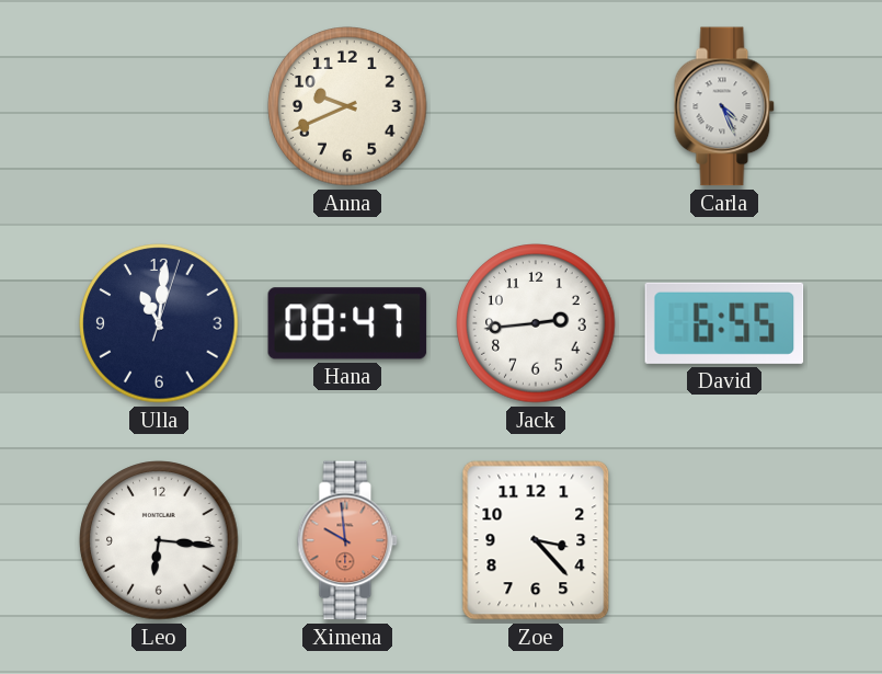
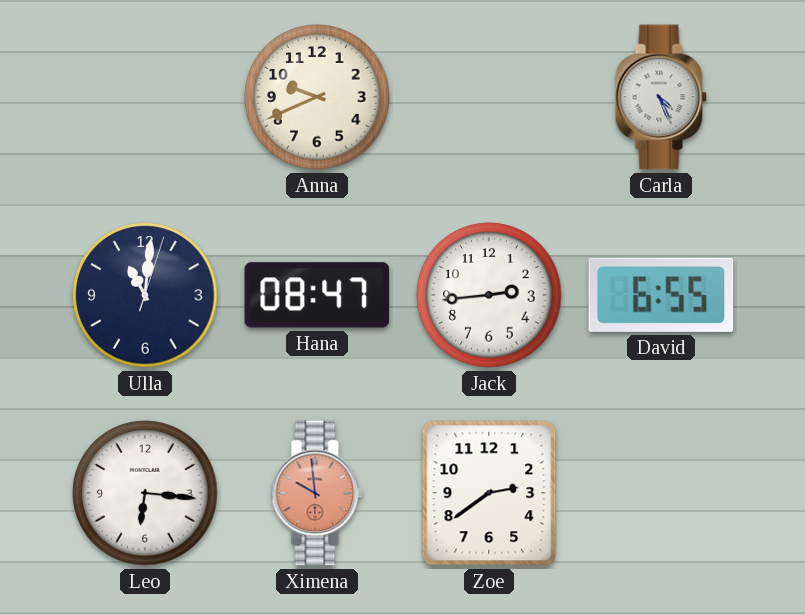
Zoe: 3:23 -> 2:39
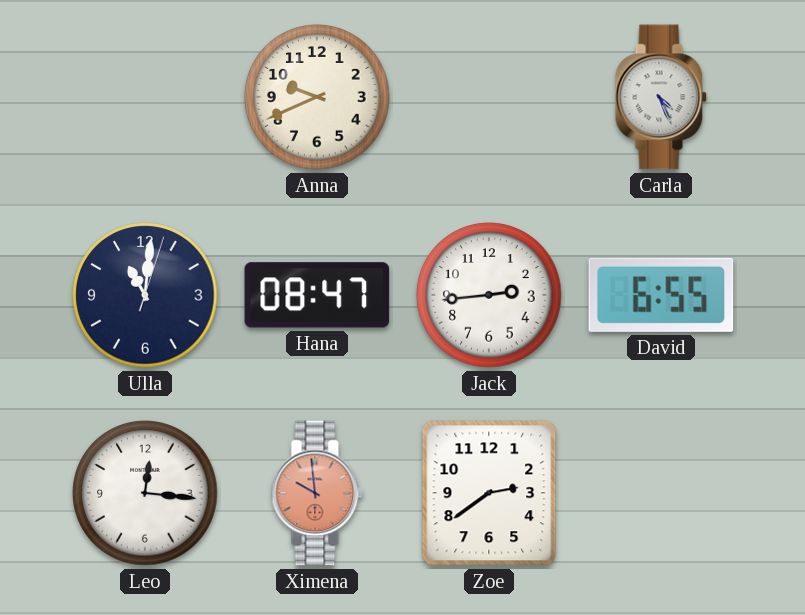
Leo: 6:16 -> 12:16
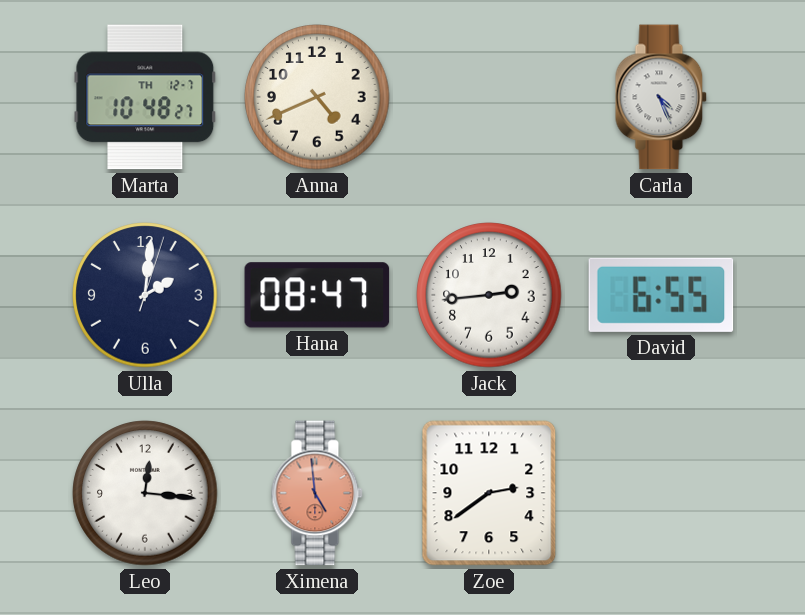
Marta: none -> 10:48
Anna: 9:41 -> 4:41
Ulla: 11:01 -> 2:01
Ximena: 9:59 -> 4:59
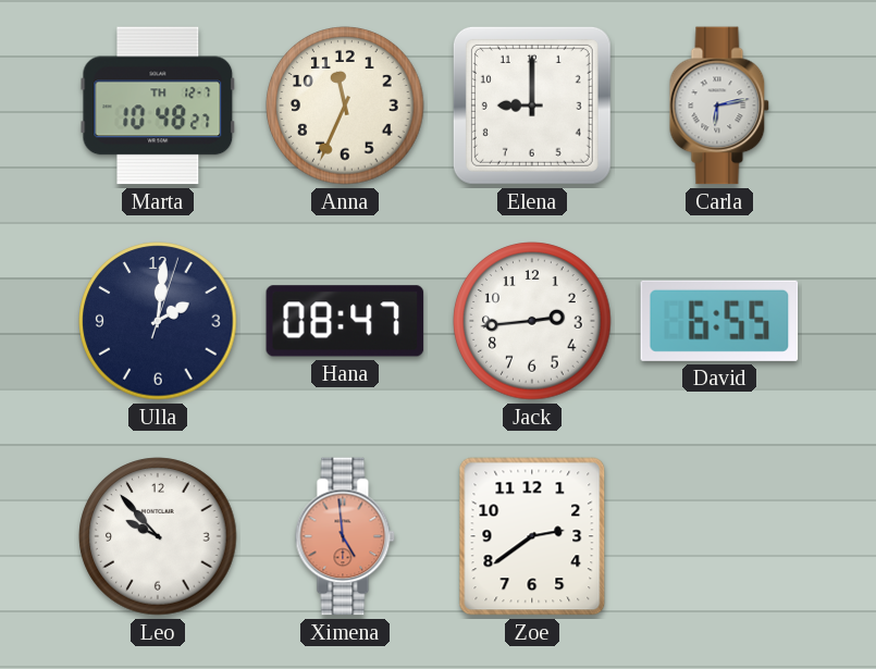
Anna: 4:41 -> 11:34
Elena: none -> 9:00
Carla: 4:26 -> 6:13
Leo: 12:16 -> 9:53
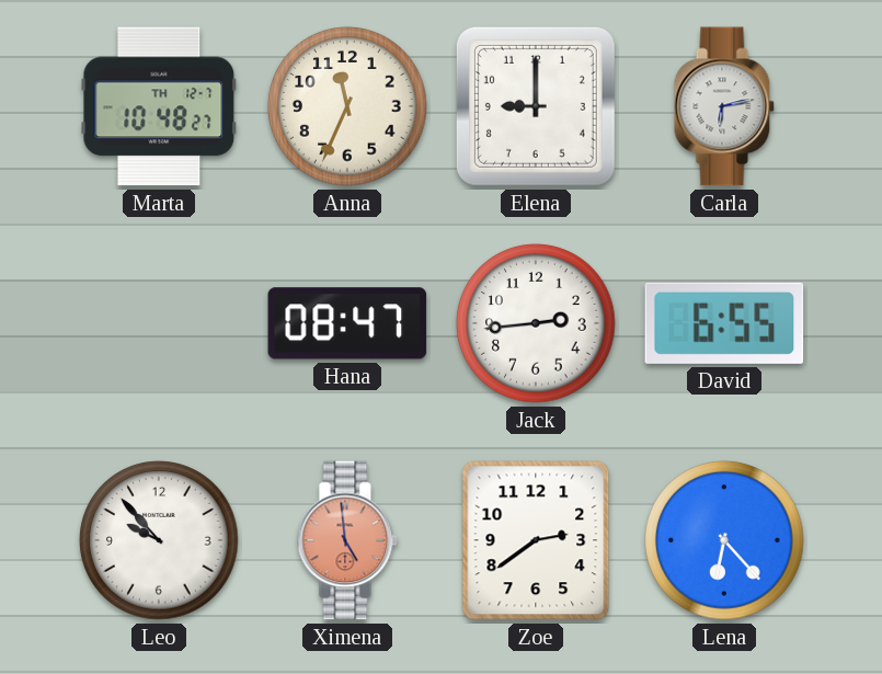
Ulla: 2:01 -> none
Lena: none -> 6:23
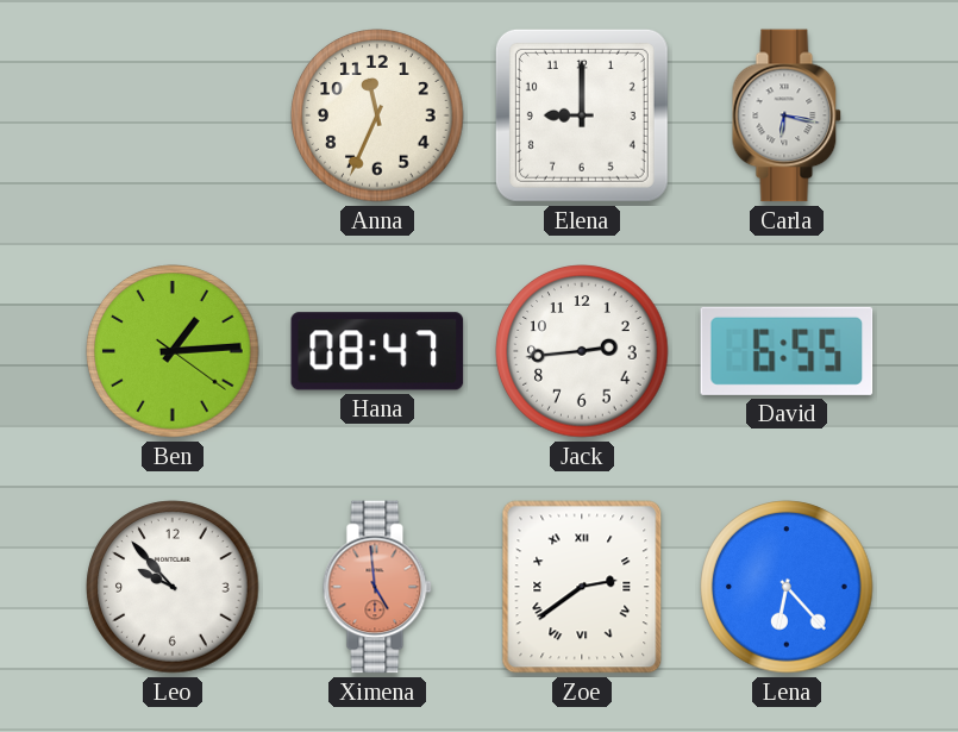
Marta: 10:48 -> none
Carla: 6:13 -> 6:17
Ben: none -> 1:14
Zoe numerals: Arabic -> Roman
